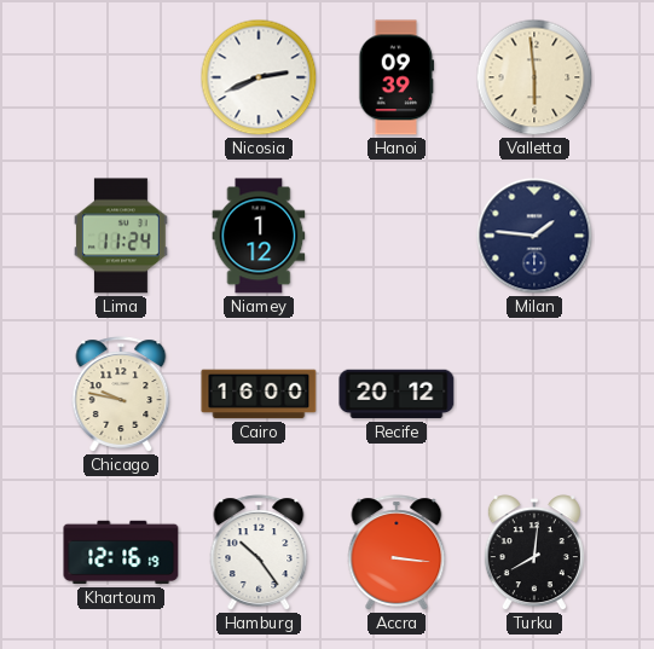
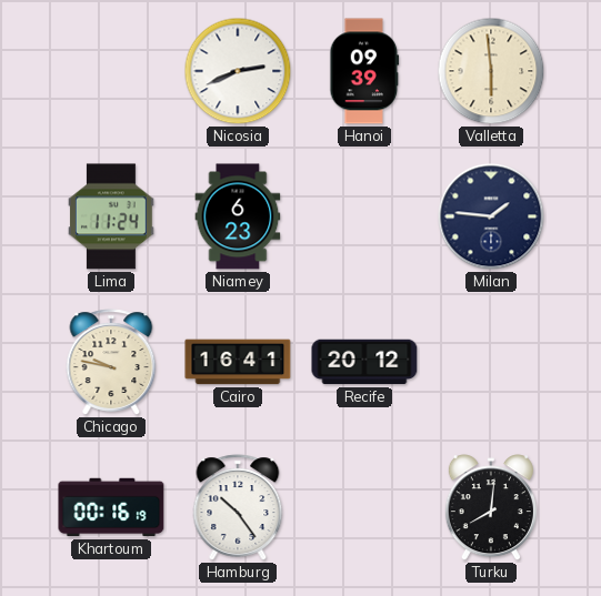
Niamey: 1:12 -> 6:23
Cairo: 16:00 -> 16:41
Khartoum: 12:16 -> 00:16
Accra: 3:16 -> none
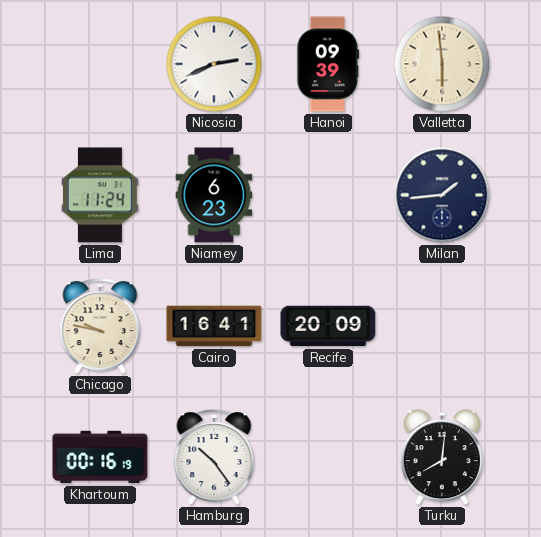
Milan: 1:46 -> 1:44
Recife: 20:12 -> 20:09
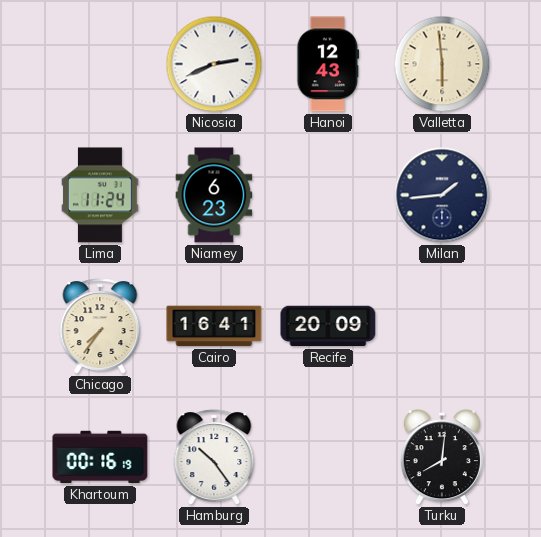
Hanoi: 09:39 -> 12:43
Chicago: 9:47 -> 7:36
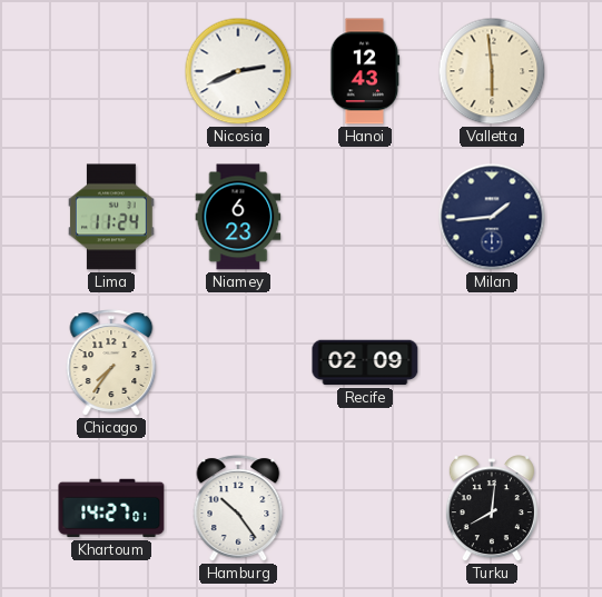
Cairo: 16:41 -> none
Recife: 20:09 -> 02:09
Khartoum: 00:16 -> 14:27
